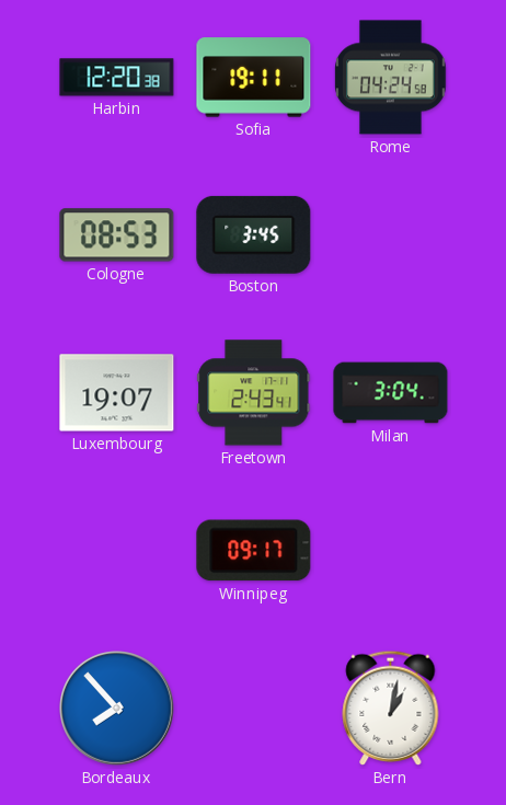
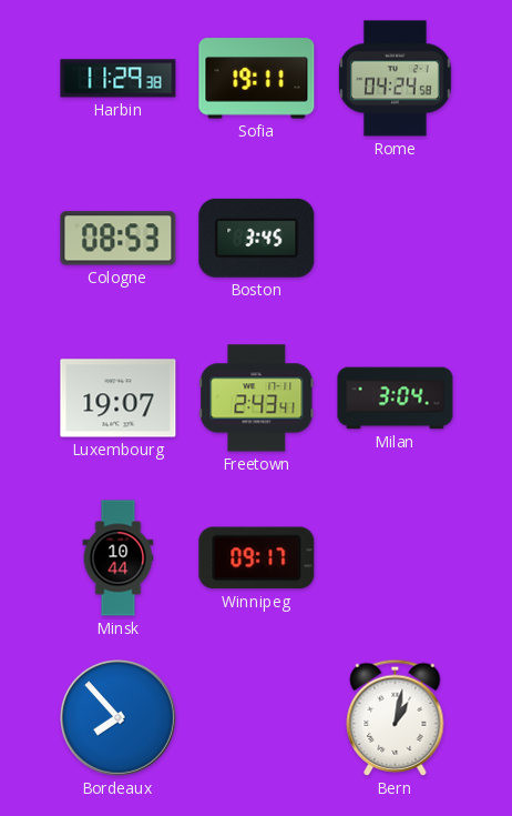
Harbin: 12:20 -> 11:29
Minsk: none -> 10:44
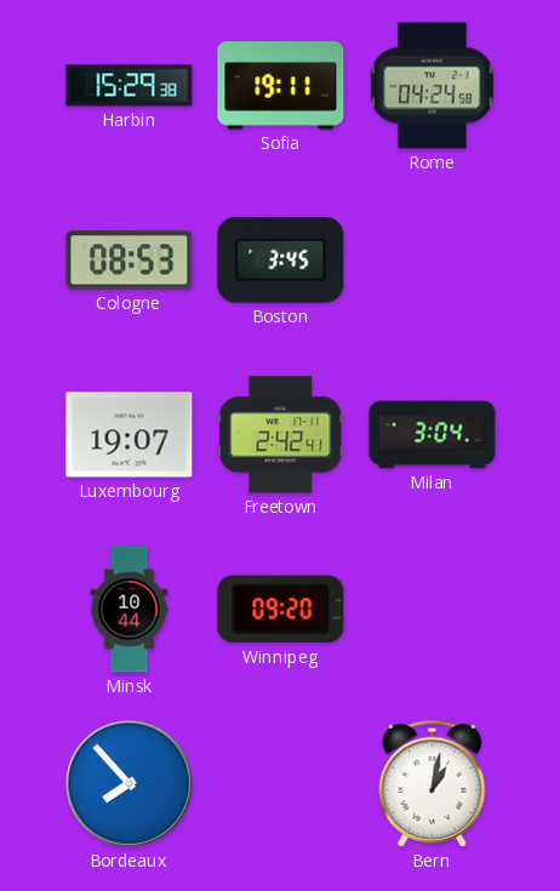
Harbin: 11:29 -> 15:29
Freetown: 2:43 -> 2:42
Winnipeg: 09:17 -> 09:20
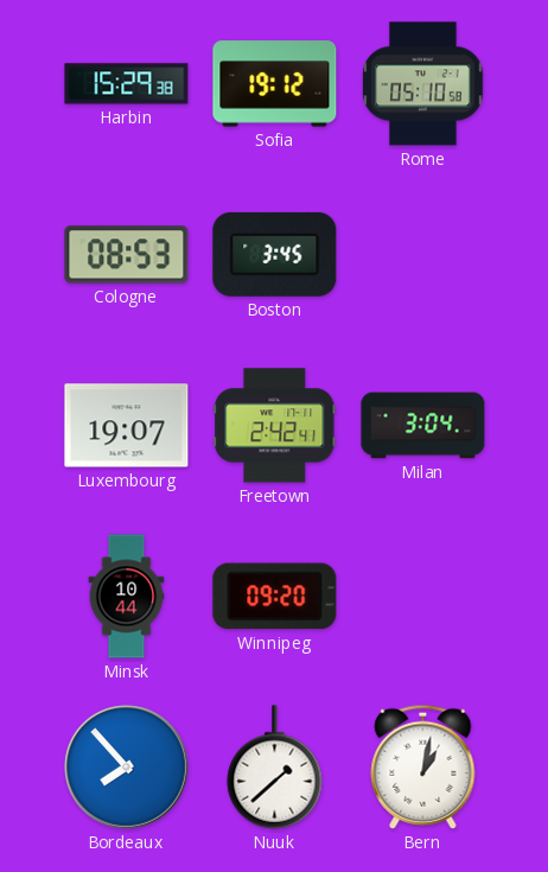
Sofia: 19:11 -> 19:12
Rome: 04:24 -> 05:10
Nuuk: none -> 1:38
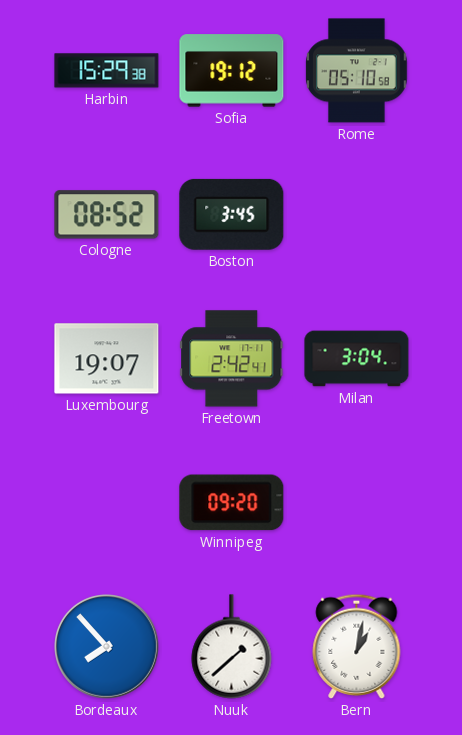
Cologne: 08:53 -> 08:52
Minsk: 10:44 -> none
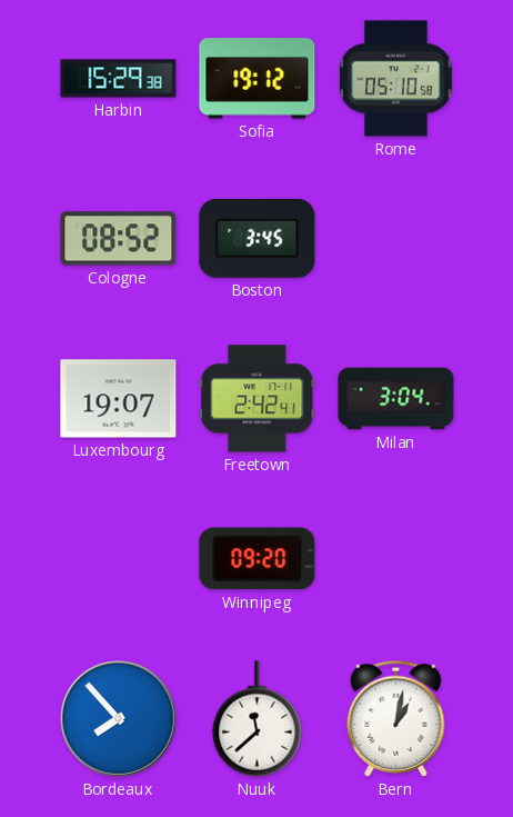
Nuuk: 1:38 -> 11:38
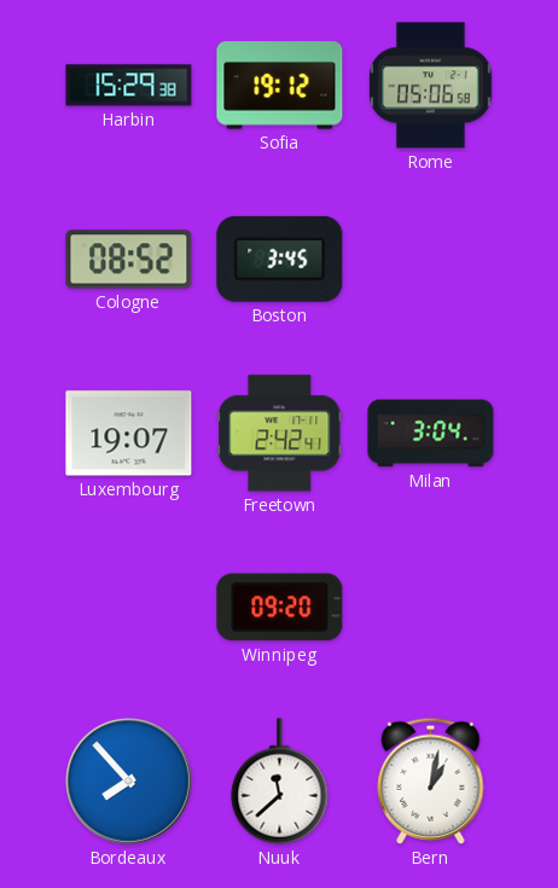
Rome: 05:10 -> 05:06
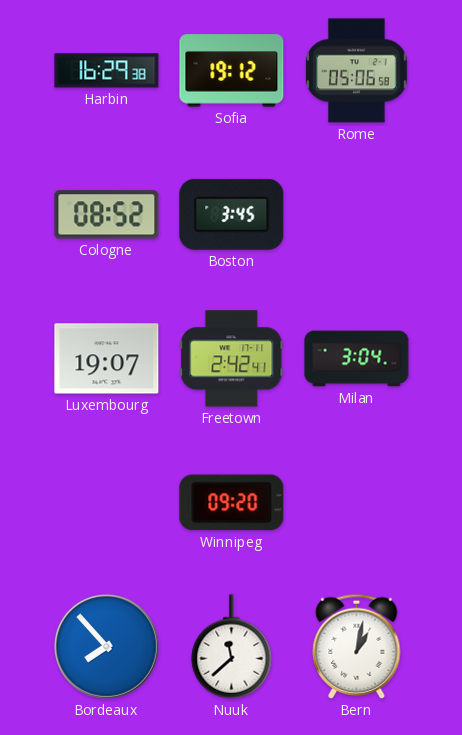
Harbin: 15:29 -> 16:29
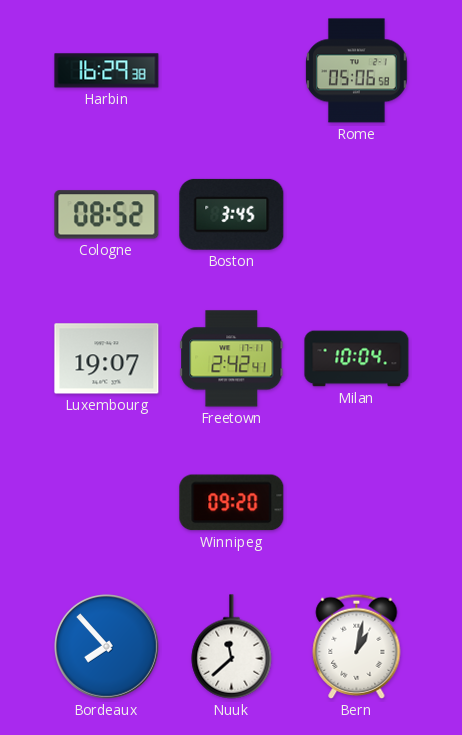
Sofia: 19:12 -> none
Milan: 3:04 -> 10:04
